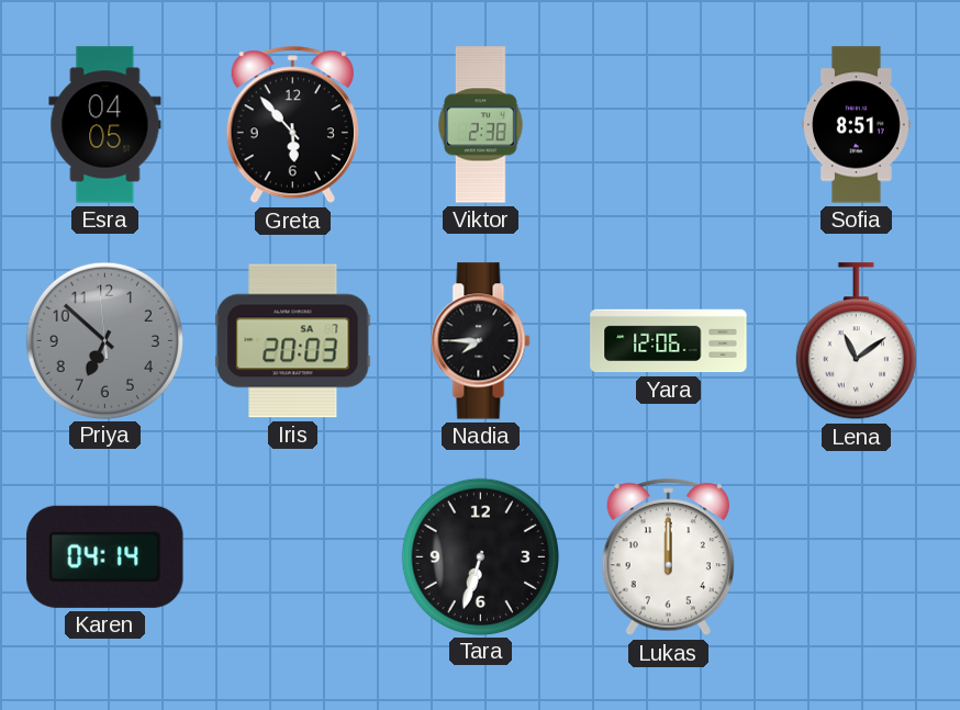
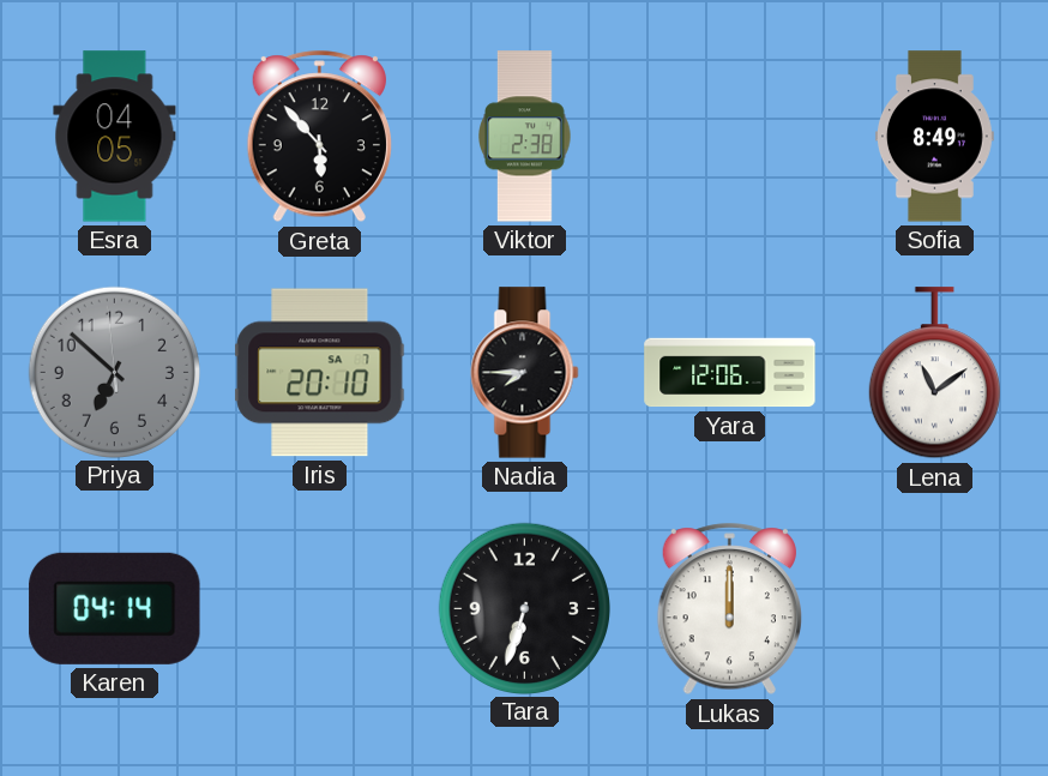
Sofia: 8:51 -> 8:49
Iris: 20:03 -> 20:10
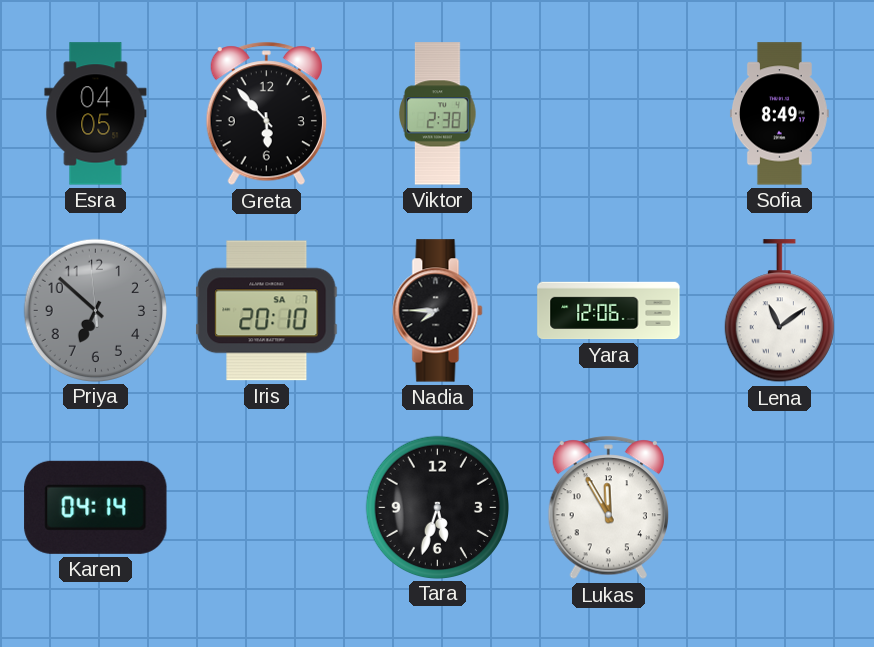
Tara: 6:33 -> 5:33
Lukas: 12:00 -> 11:55
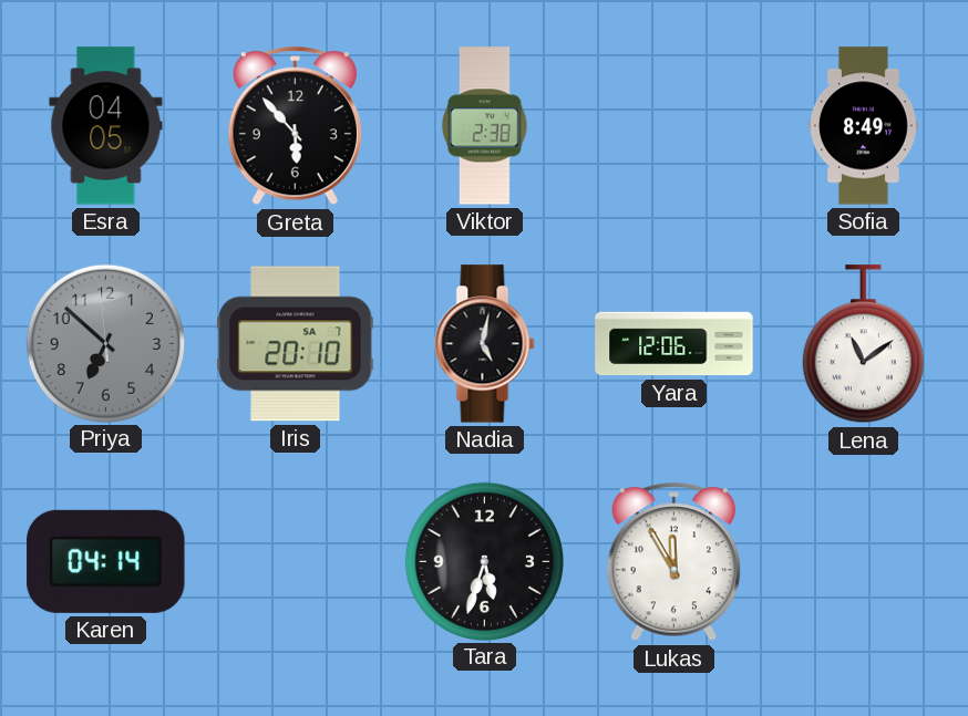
Nadia: 7:45 -> 5:02
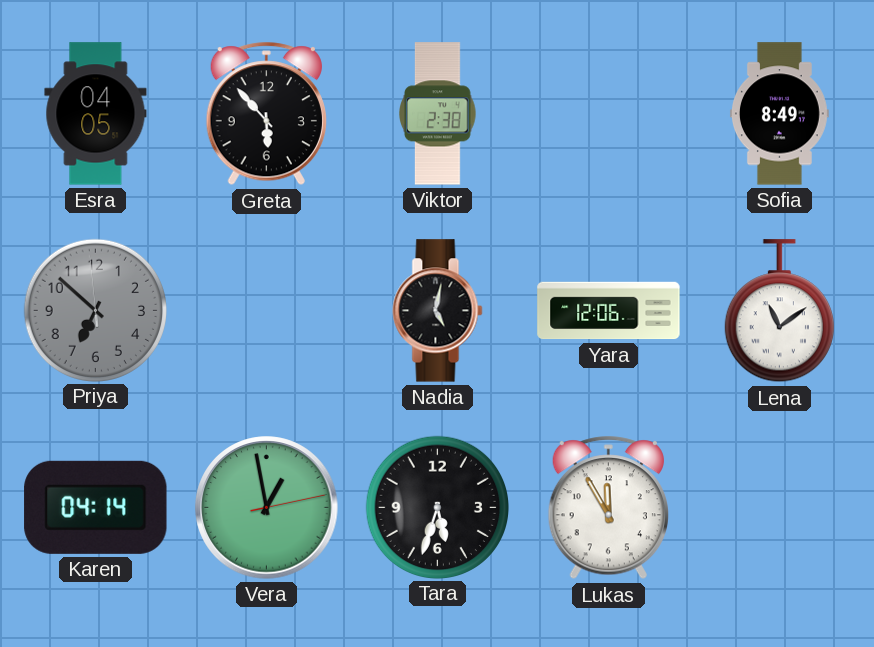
Iris: 20:10 -> none
Vera: none -> 12:58
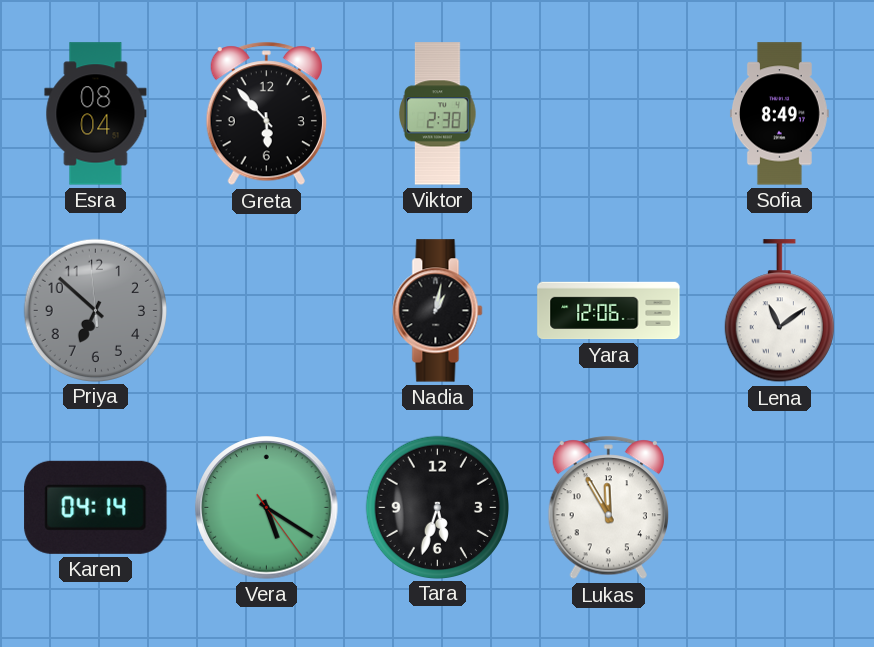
Esra: 04:05 -> 08:04
Nadia: 5:02 -> 1:02
Vera: 12:58 -> 5:20
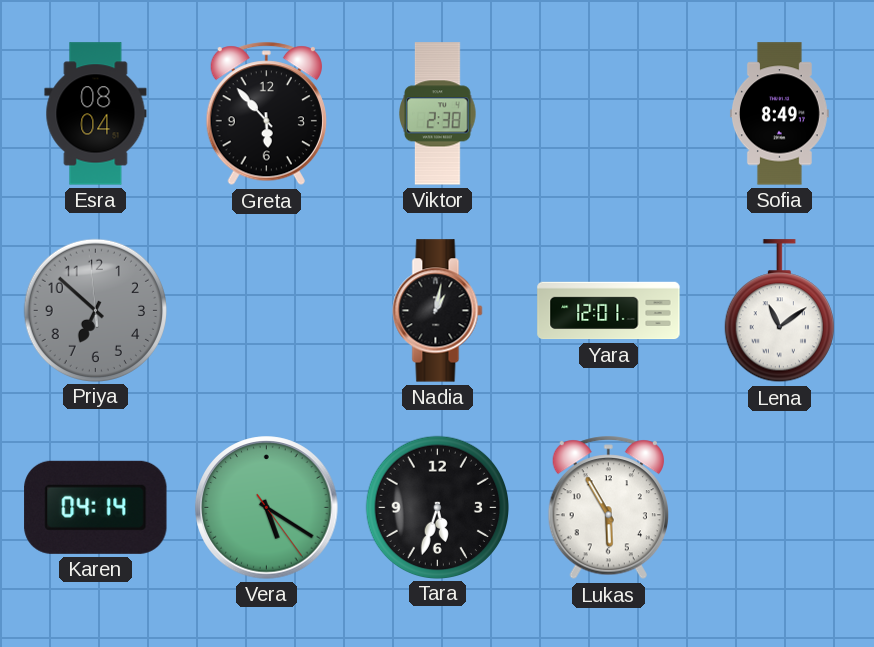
Yara: 12:06 -> 12:01
Lukas: 11:55 -> 5:55
